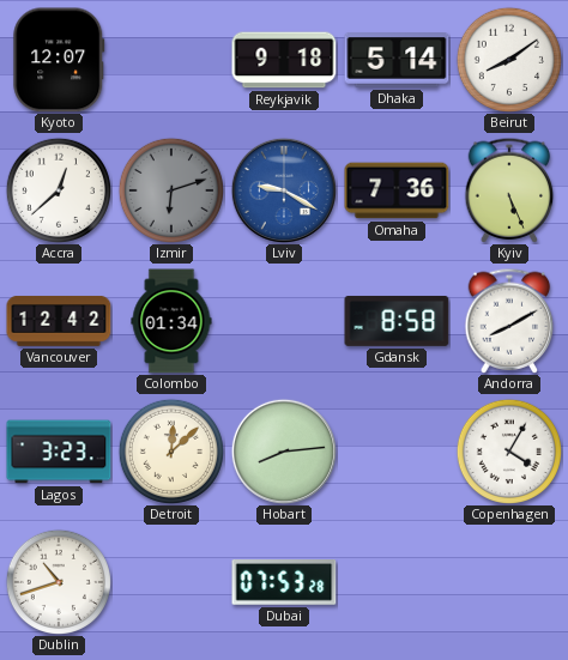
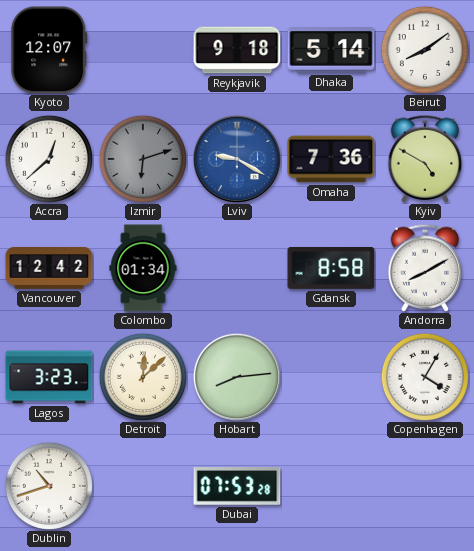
Kyiv: 5:26 -> 4:50
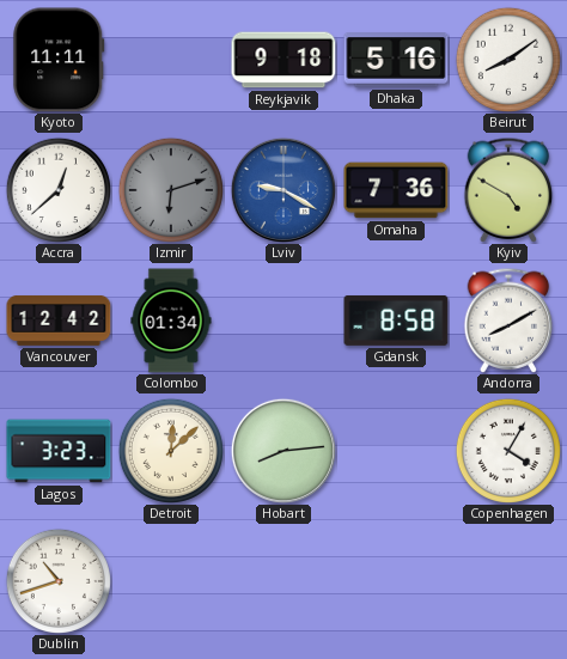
Kyoto: 12:07 -> 11:11
Dhaka: 5:14 -> 5:16
Dubai: 07:53 -> none
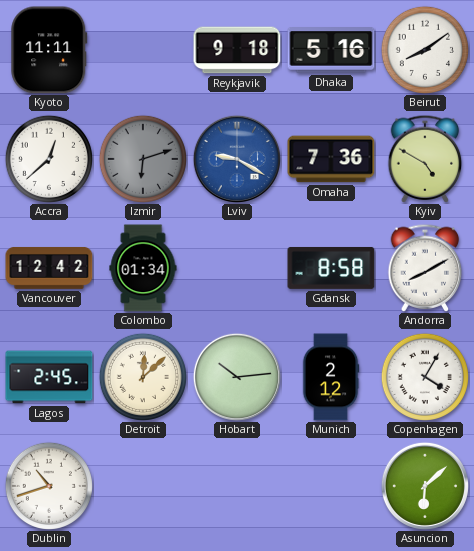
Lagos: 3:23 -> 2:45
Hobart: 8:14 -> 10:14
Munich: none -> 2:12
Asuncion: none -> 6:08
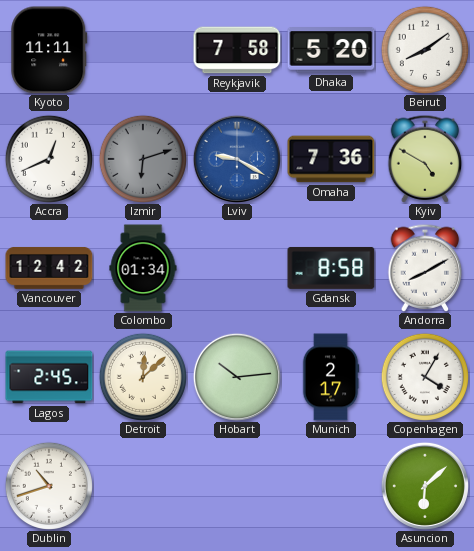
Reykjavik: 9:18 -> 7:58
Dhaka: 5:16 -> 5:20
Accra: 12:38 -> 12:41
Munich: 2:12 -> 2:17
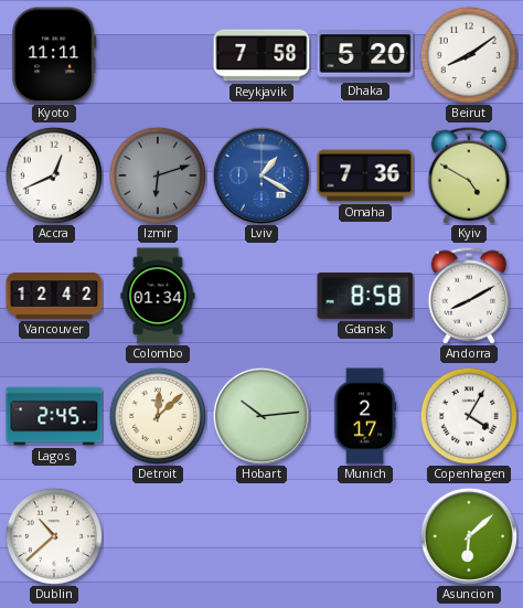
Lviv: 9:20 -> 1:20
Dublin: 10:42 -> 10:38
